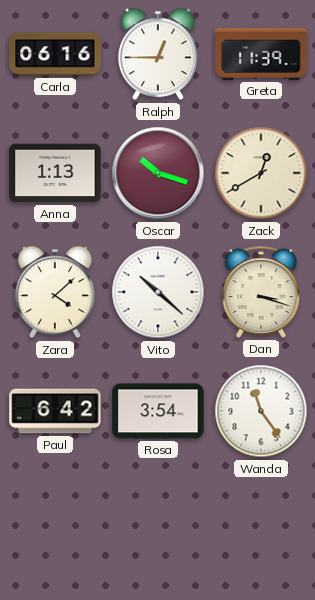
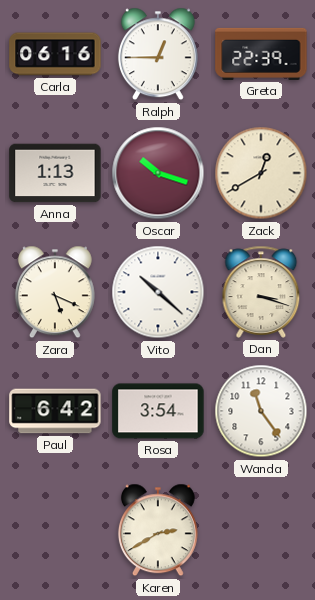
Greta: 11:39 -> 22:39
Zara: 4:08 -> 5:19
Karen: none -> 2:40
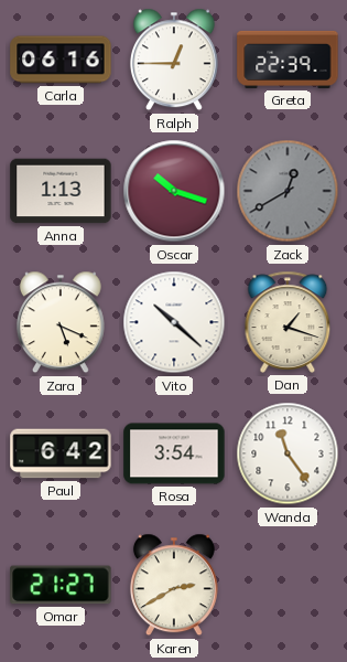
Zack dial: cream -> grey
Dan: 3:18 -> 1:18
Omar: none -> 21:27
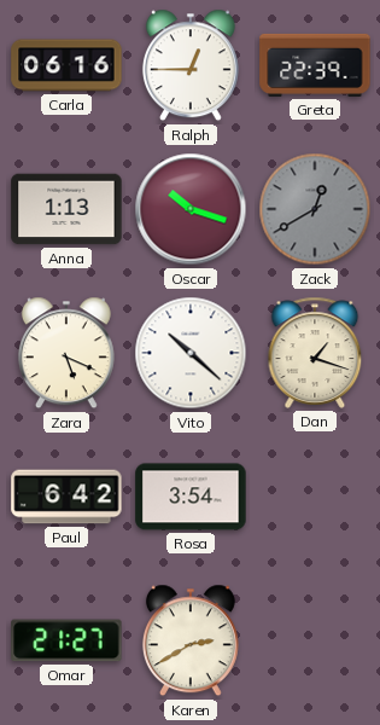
Wanda: 11:24 -> none
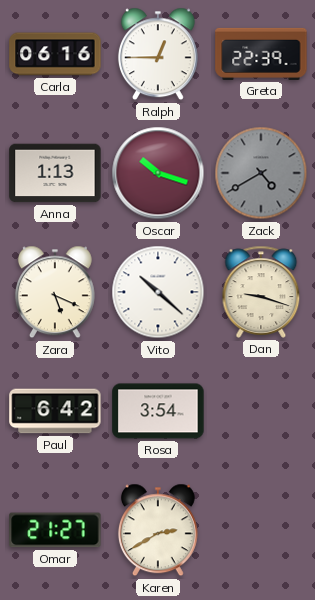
Zack: 12:40 -> 4:40
Dan: 1:18 -> 9:18
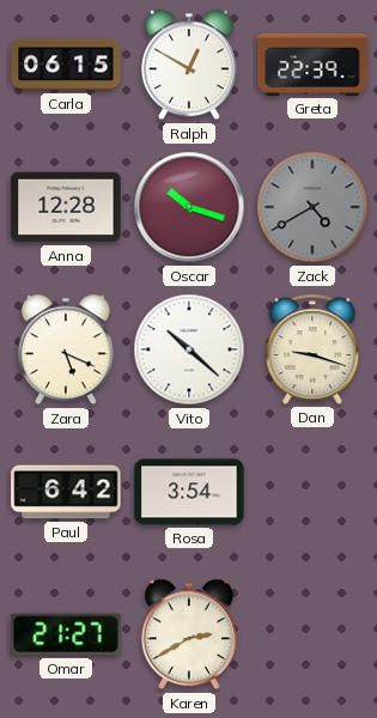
Carla: 06:16 -> 06:15
Ralph: 12:45 -> 12:50
Anna: 1:13 -> 12:28
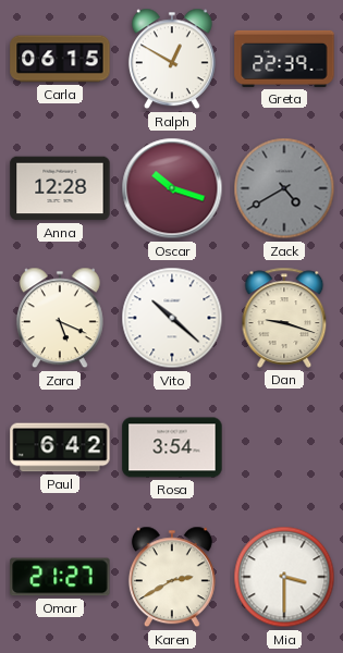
Mia: none -> 3:30
